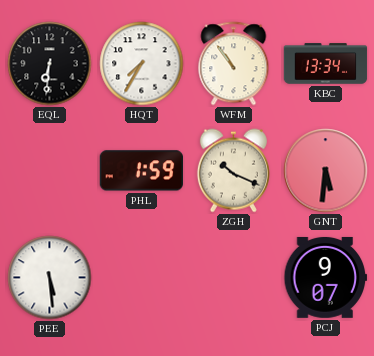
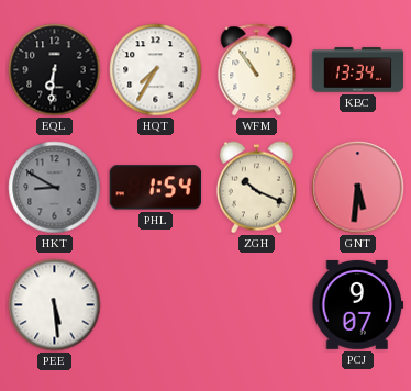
HKT: none -> 8:50
PHL: 1:59 -> 1:54
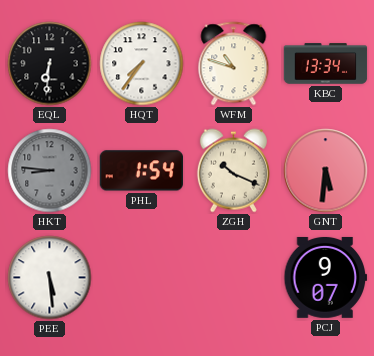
HQT: 7:35 -> 7:36
WFM: 10:54 -> 10:48
HKT: 8:50 -> 8:46
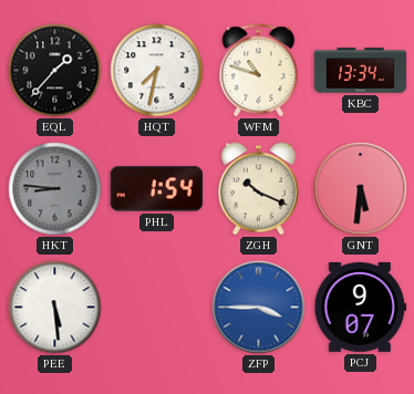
EQL: 6:31 -> 1:37
HQT: 7:36 -> 7:32
ZFP: none -> 3:45
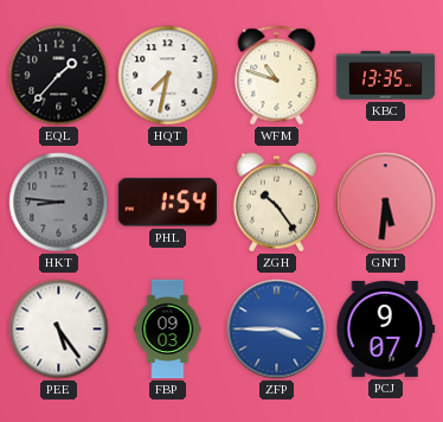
KBC: 13:34 -> 13:35
ZGH: 10:19 -> 10:24
PEE: 5:29 -> 5:24
FBP: none -> 09:03
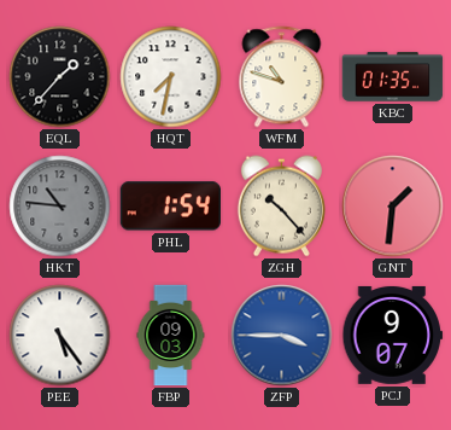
KBC: 13:35 -> 01:35
HKT: 8:46 -> 10:46
ZGH: 10:24 -> 10:23
GNT: 5:31 -> 1:31
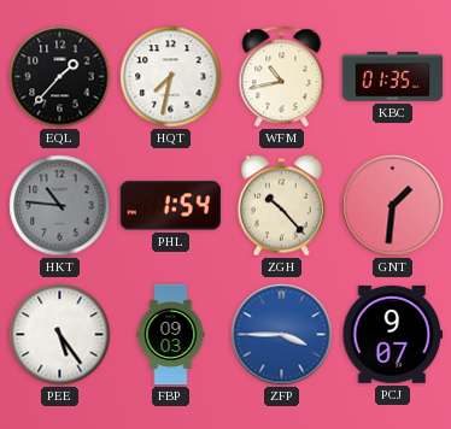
WFM: 10:48 -> 10:43
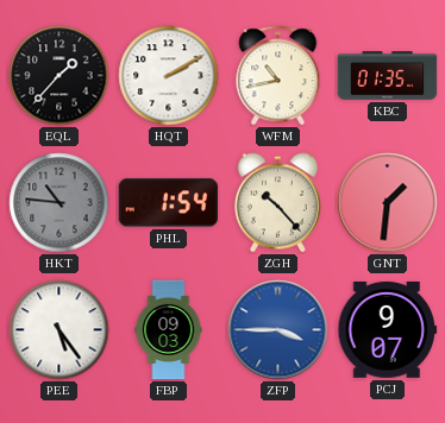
HQT: 7:32 -> 2:10
